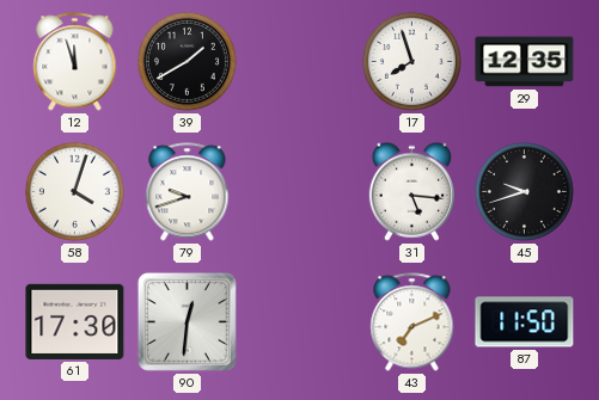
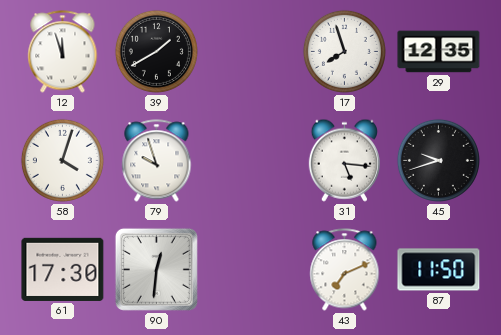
79: 9:42 -> 9:57
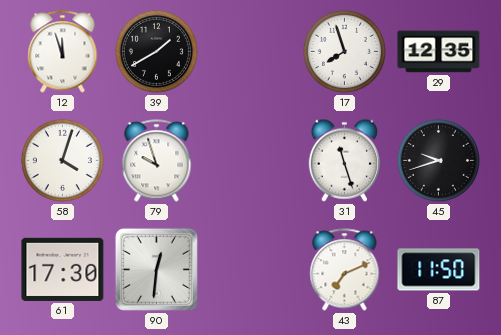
31: 5:16 -> 11:27
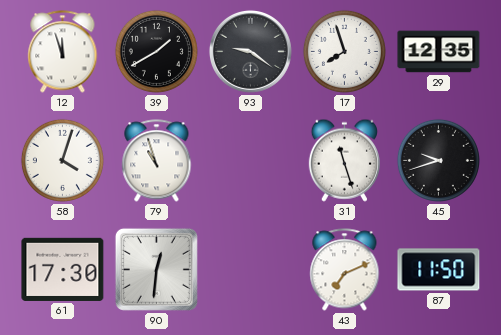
93: none -> 9:21
79: 9:57 -> 10:57
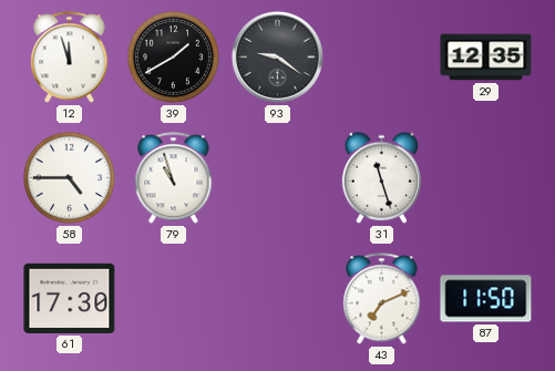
17: 7:57 -> none
58: 4:03 -> 4:45
45: 9:42 -> none
90: 12:31 -> none
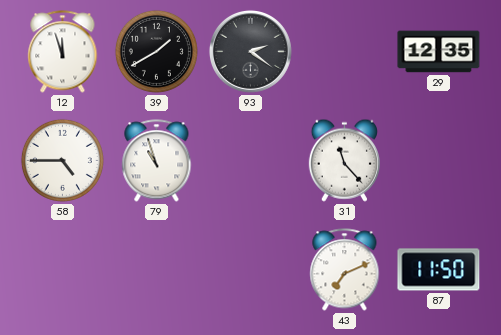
93: 9:21 -> 2:21
31: 11:27 -> 11:23
61: 17:30 -> none
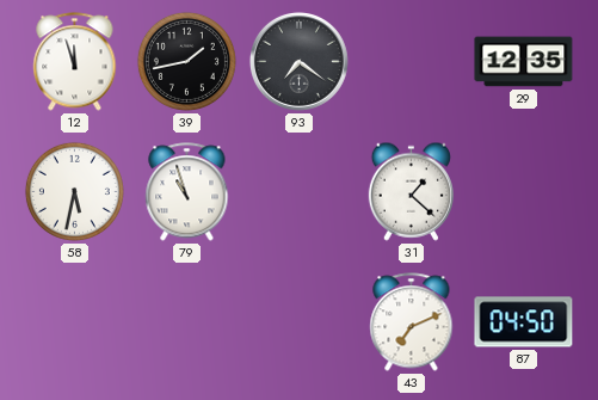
39: 1:40 -> 1:43
93: 2:21 -> 7:21
58: 4:45 -> 5:32
31: 11:23 -> 1:22
87: 11:50 -> 04:50
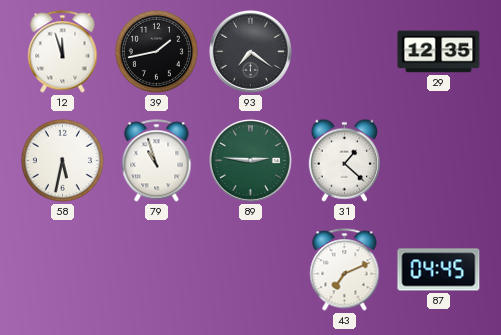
89: none -> 2:46
87: 04:50 -> 04:45
